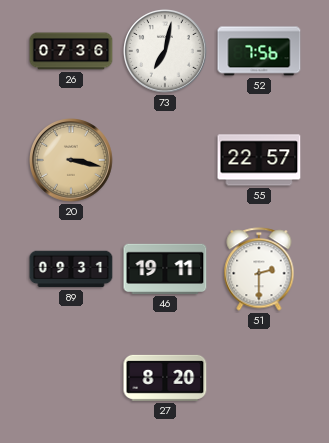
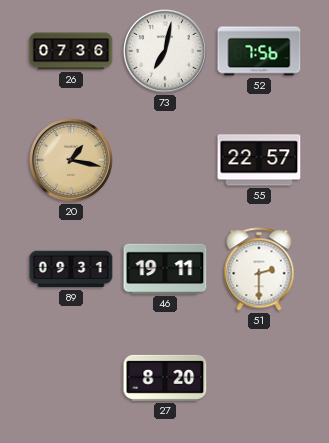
20: 3:17 -> 1:17
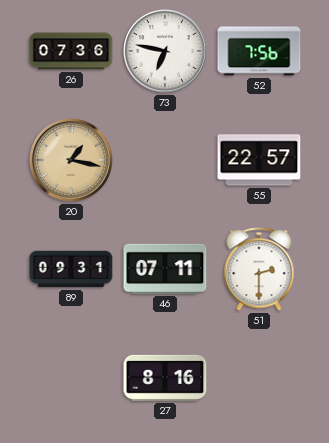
73: 7:02 -> 6:47
46: 19:11 -> 07:11
27: 8:20 -> 8:16
